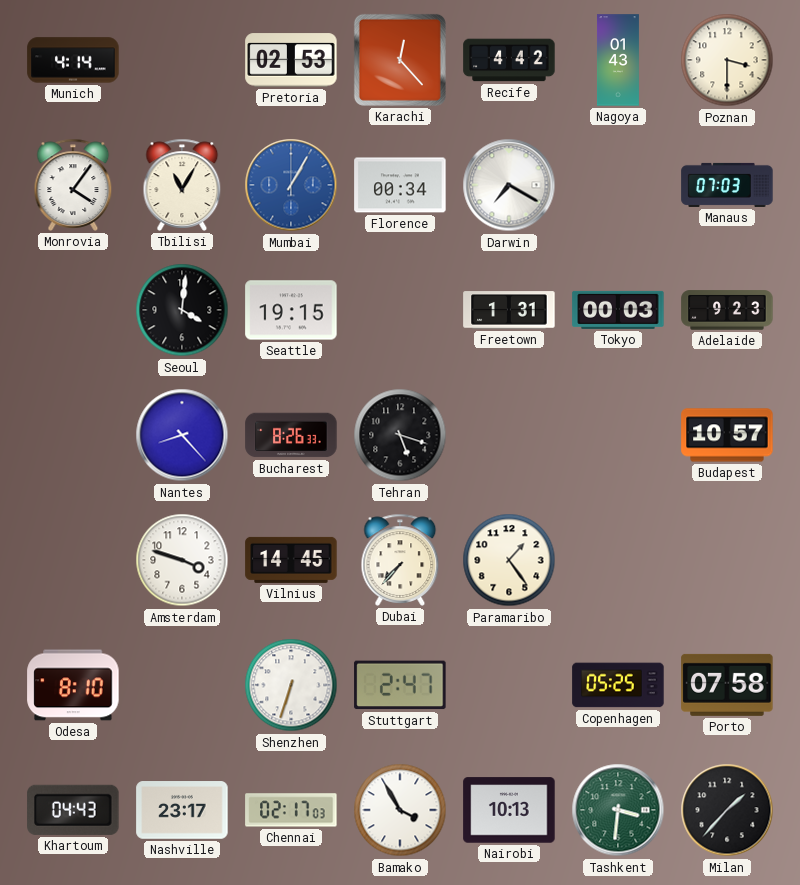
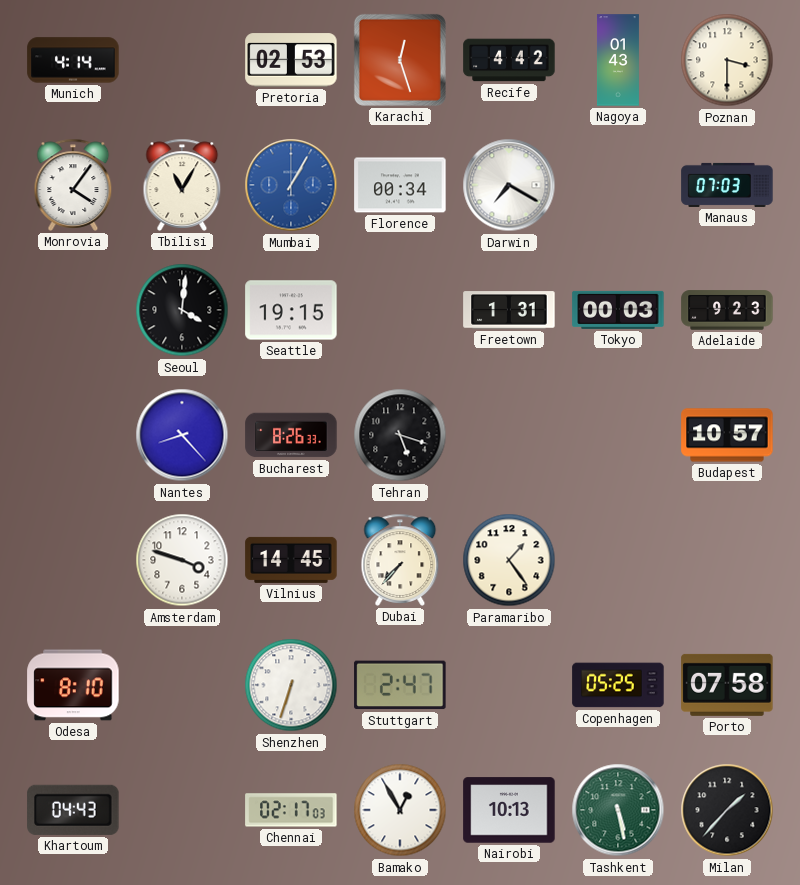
Karachi: 12:23 -> 12:27
Nashville: 23:17 -> none
Bamako: 3:55 -> 12:55
Tashkent: 3:31 -> 5:28
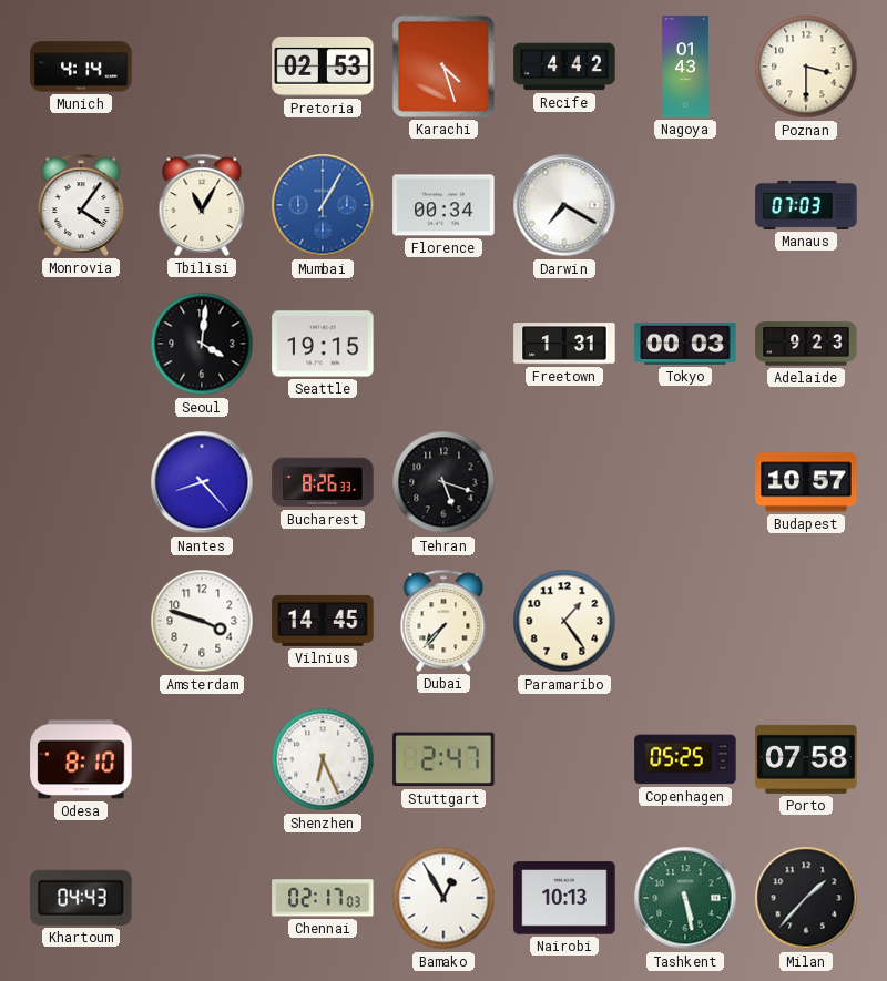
Karachi: 12:27 -> 4:27
Shenzhen: 6:33 -> 6:26
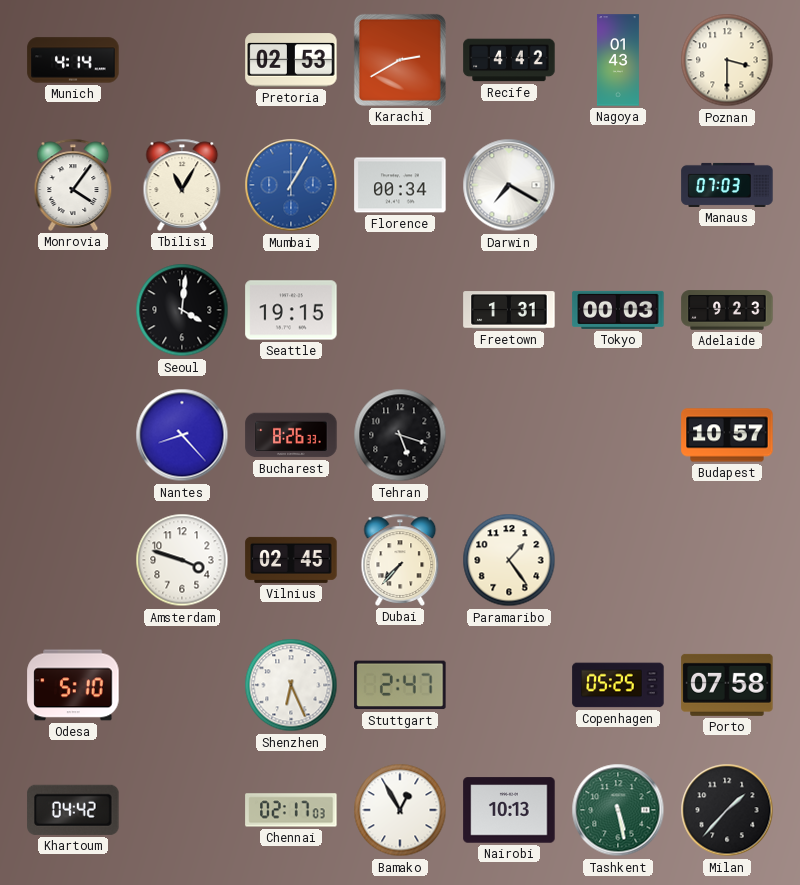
Karachi: 4:27 -> 2:40
Vilnius: 14:45 -> 02:45
Odesa: 8:10 -> 5:10
Khartoum: 04:43 -> 04:42
